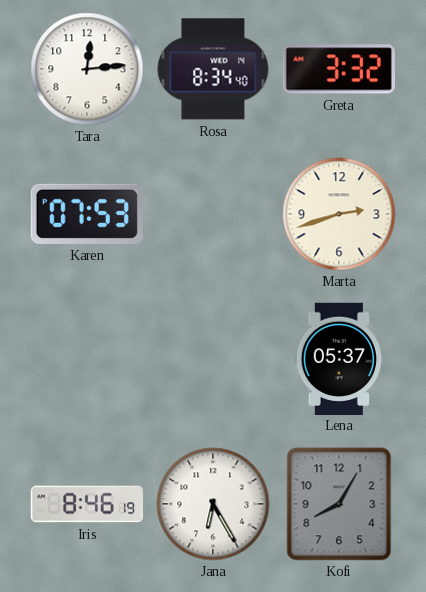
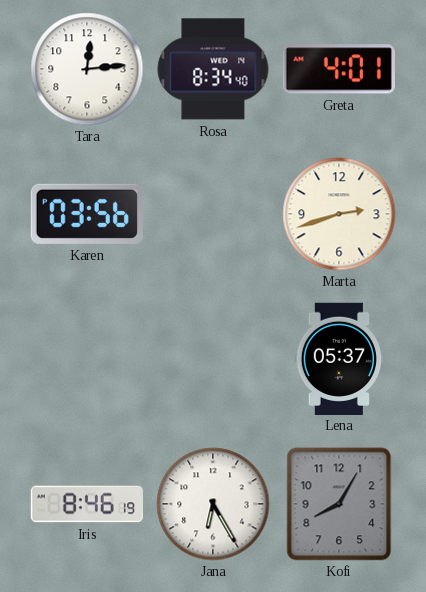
Greta: 3:32 -> 4:01
Karen: 07:53 -> 03:56
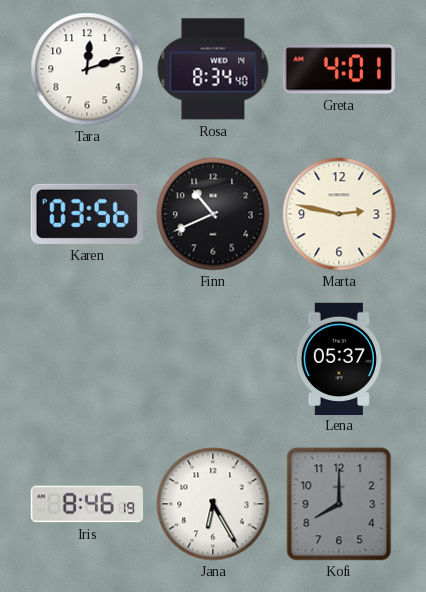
Tara: 12:14 -> 12:12
Finn: none -> 10:41
Marta: 2:42 -> 2:47
Kofi: 8:05 -> 8:00
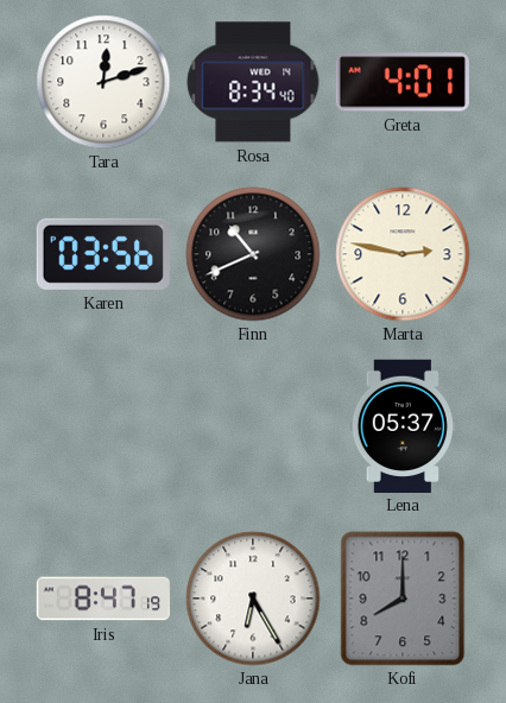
Iris: 8:46 -> 8:47
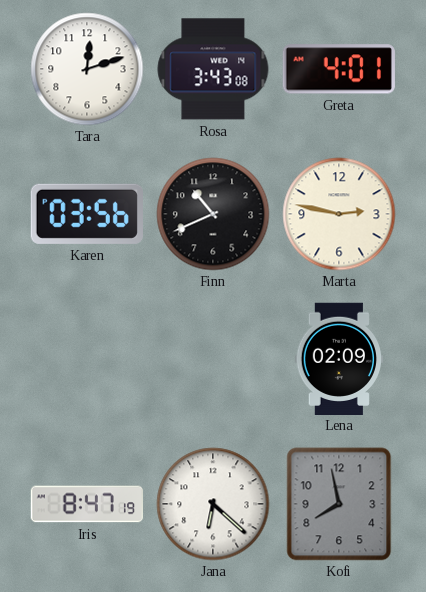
Rosa: 8:34 -> 3:43
Lena: 05:37 -> 02:09
Jana: 6:25 -> 6:22
Kofi: 8:00 -> 7:58
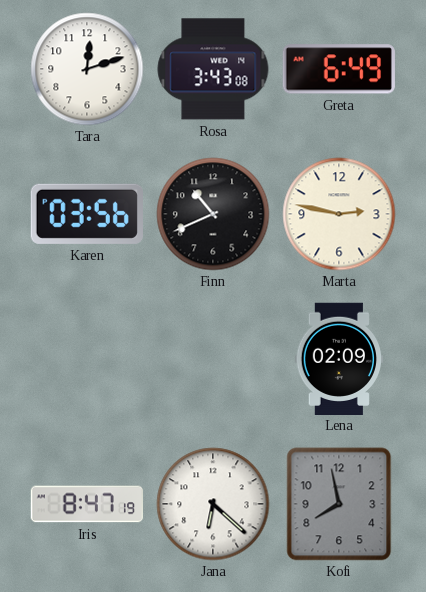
Greta: 4:01 -> 6:49
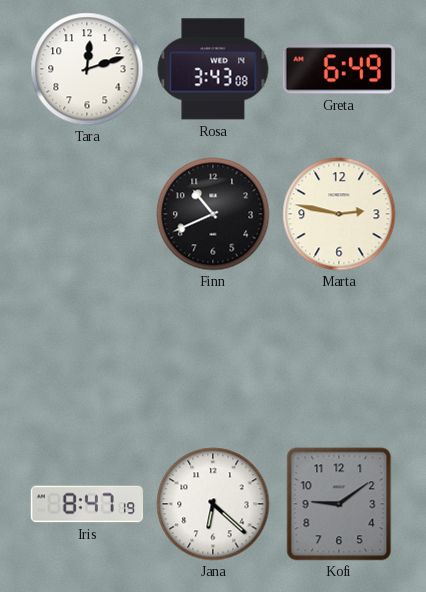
Karen: 03:56 -> none
Lena: 02:09 -> none
Kofi: 7:58 -> 9:09
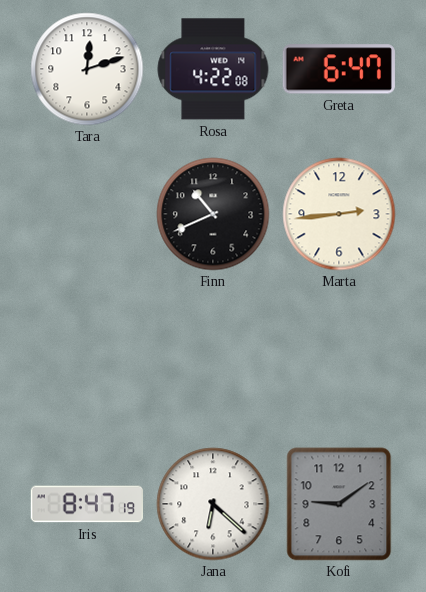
Rosa: 3:43 -> 4:22
Greta: 6:49 -> 6:47
Marta: 2:47 -> 2:44
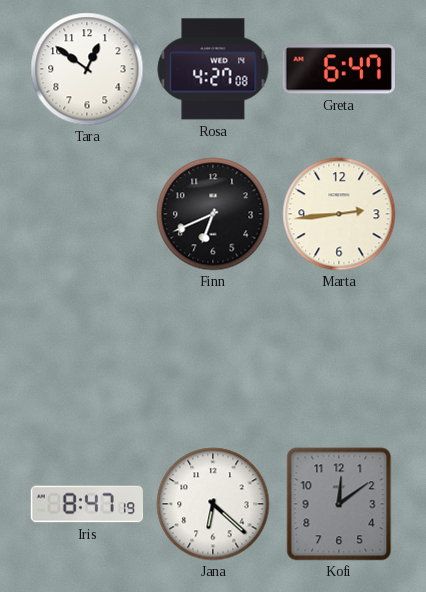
Tara: 12:12 -> 12:51
Rosa: 4:22 -> 4:27
Finn: 10:41 -> 6:41
Kofi: 9:09 -> 12:09
